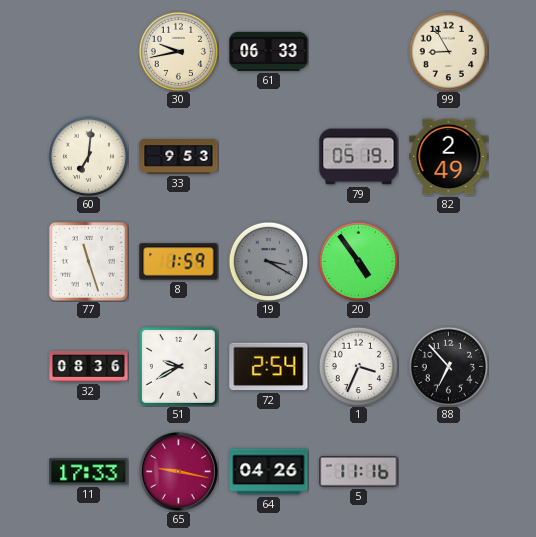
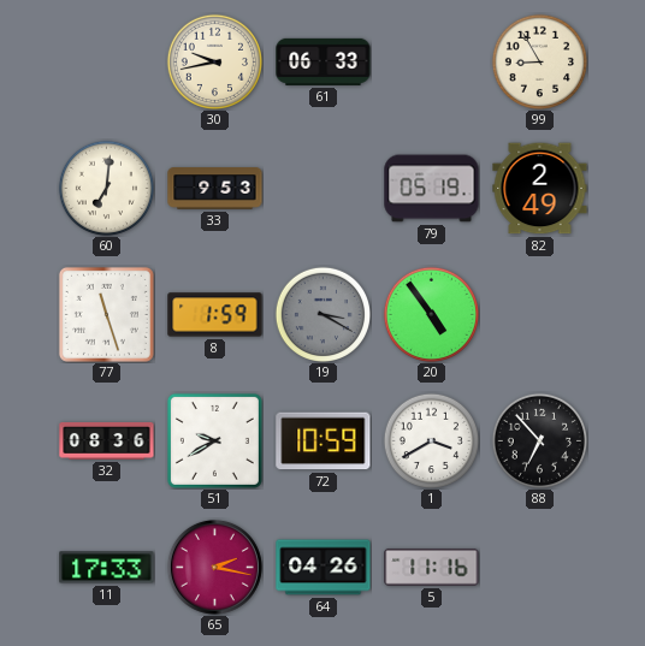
72: 2:54 -> 10:59
1: 3:34 -> 3:40
65: 9:17 -> 2:17
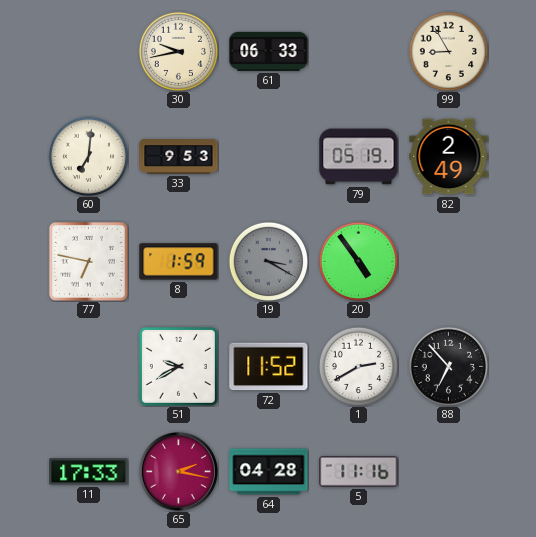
77: 11:27 -> 6:47
32: 08:36 -> none
72: 10:59 -> 11:52
1: 3:40 -> 2:40
64: 04:26 -> 04:28
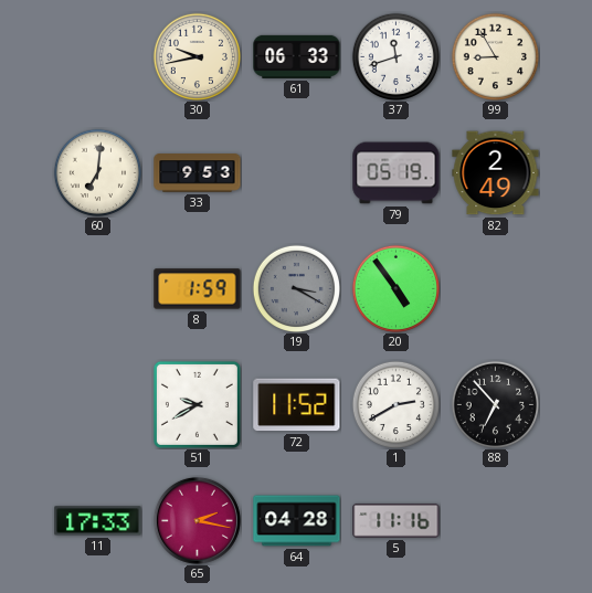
37: none -> 11:42
77: 6:47 -> none
